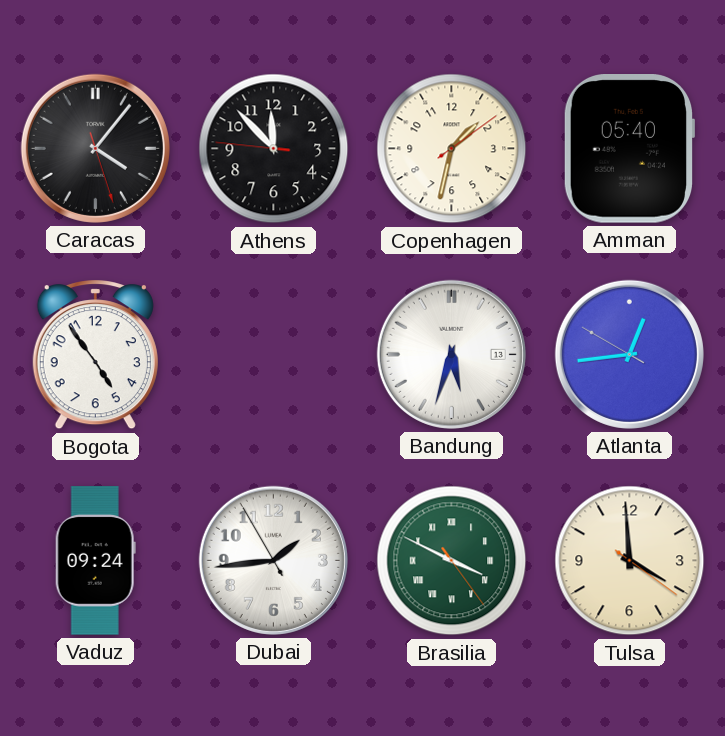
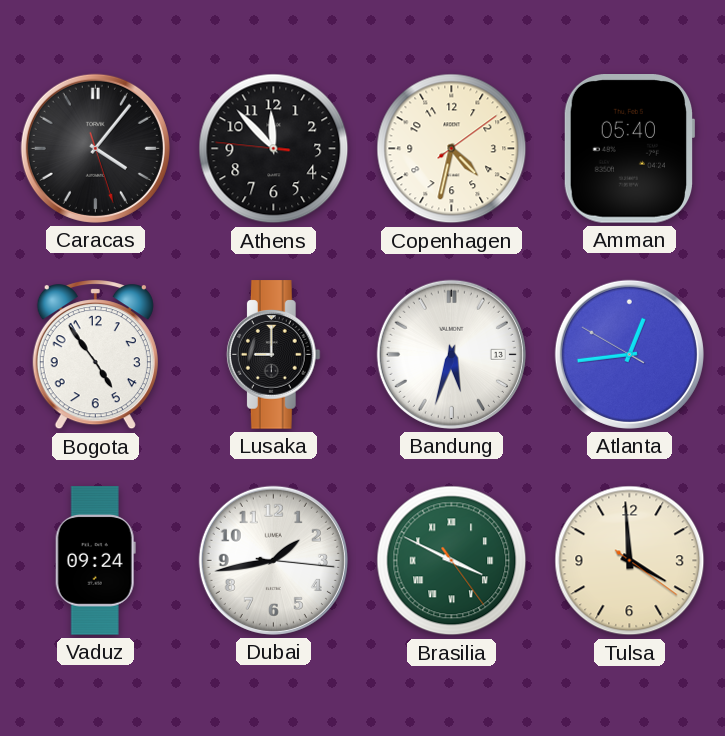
Copenhagen: 1:32 -> 4:32
Lusaka: none -> 9:00
Dubai: 1:43:55 -> 1:43:16
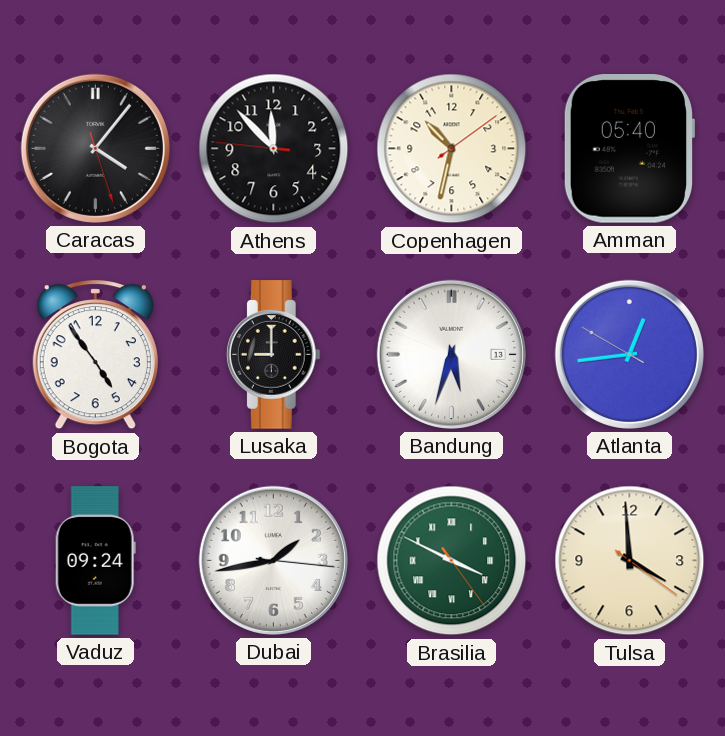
Copenhagen: 4:32 -> 10:32
